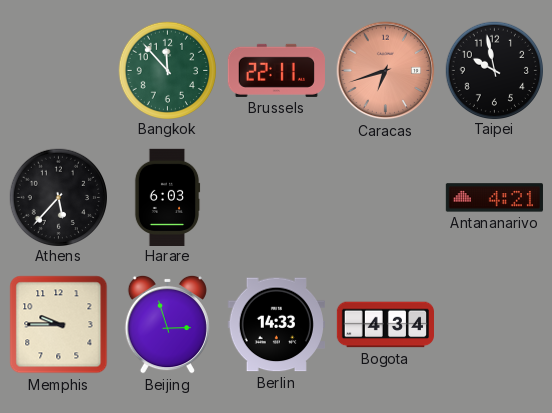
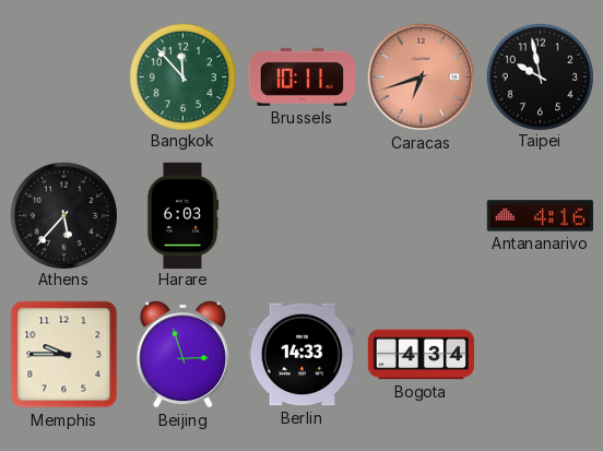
Brussels: 22:11 -> 10:11
Antananarivo: 4:21 -> 4:16
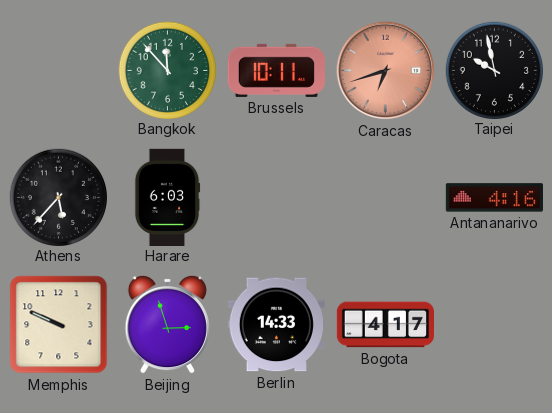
Memphis: 9:45 -> 9:49
Bogota: 4:34 -> 4:17
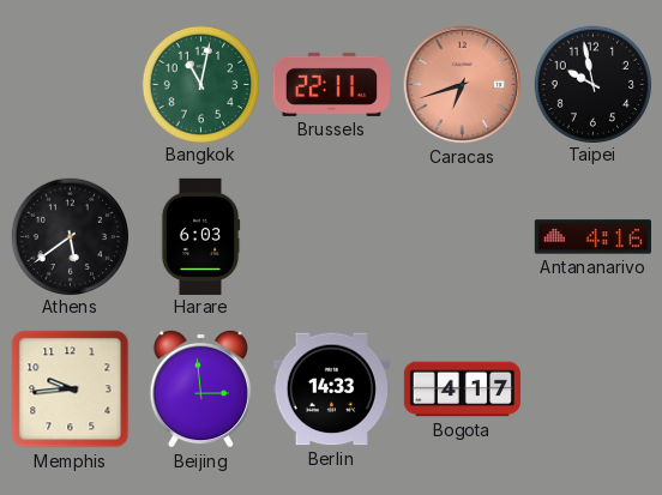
Bangkok: 11:53 -> 11:02
Brussels: 10:11 -> 22:11
Athens: 5:37 -> 5:39
Memphis: 9:49 -> 9:44
Beijing: 2:57 -> 2:59
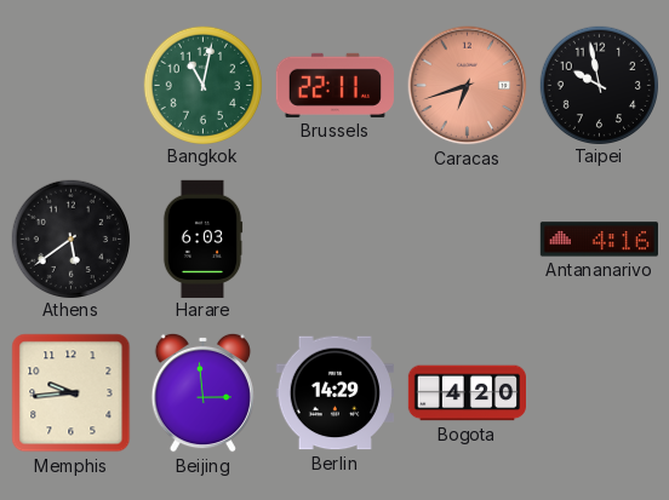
Berlin: 14:33 -> 14:29
Bogota: 4:17 -> 4:20
